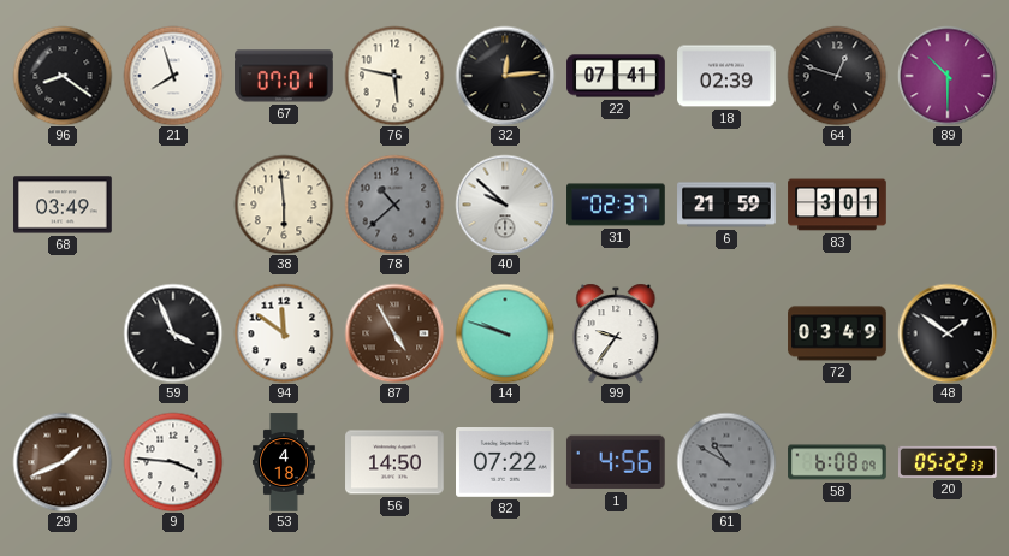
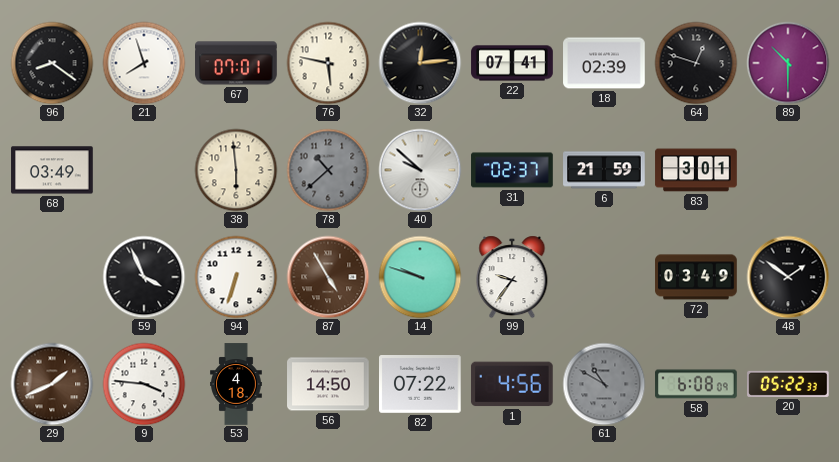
94: 11:51 -> 6:33
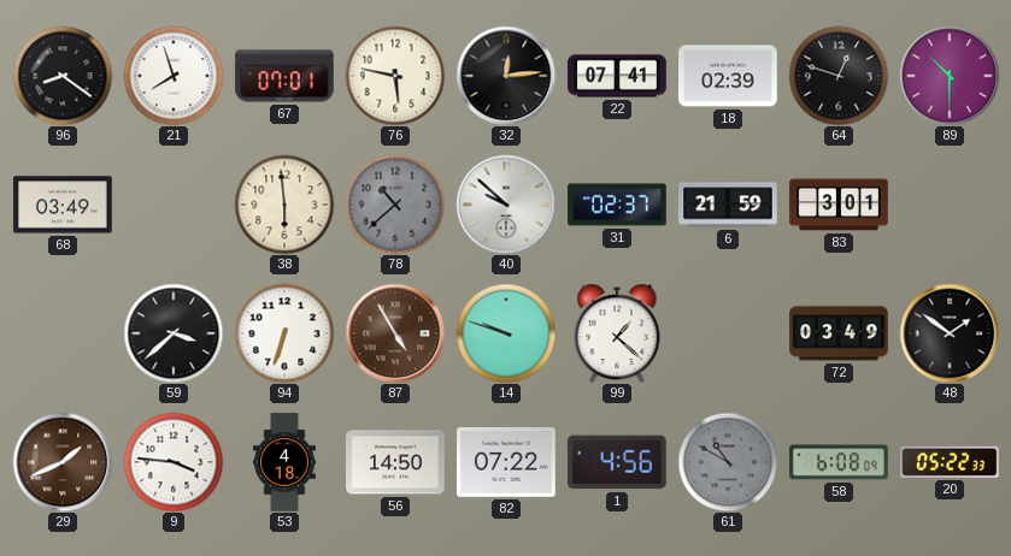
59: 3:56 -> 3:38
99: 9:36 -> 1:22
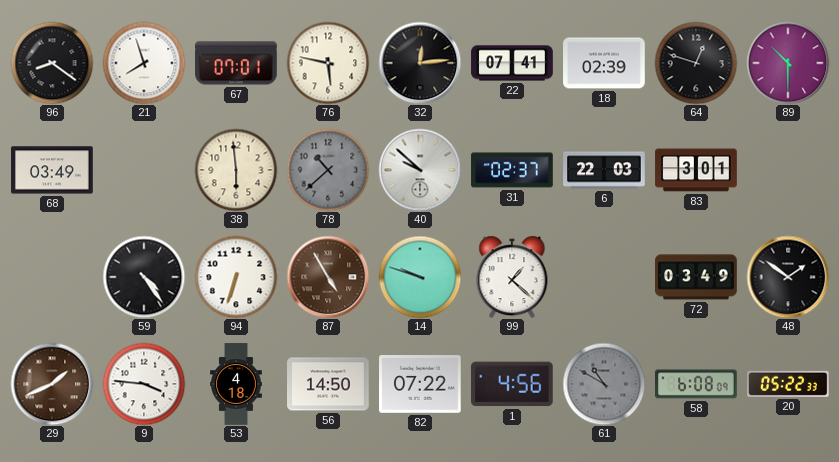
6: 21:59 -> 22:03
59: 3:38 -> 4:24
